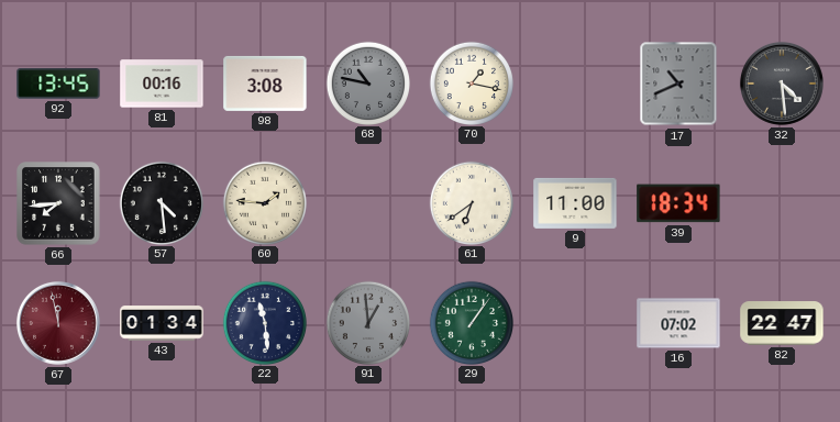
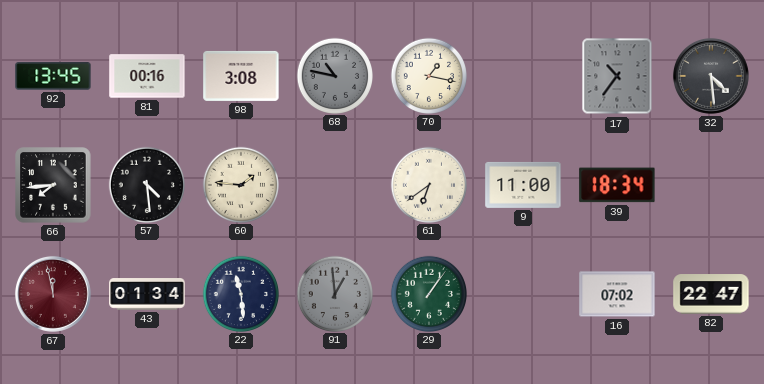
17: 10:41 -> 10:36
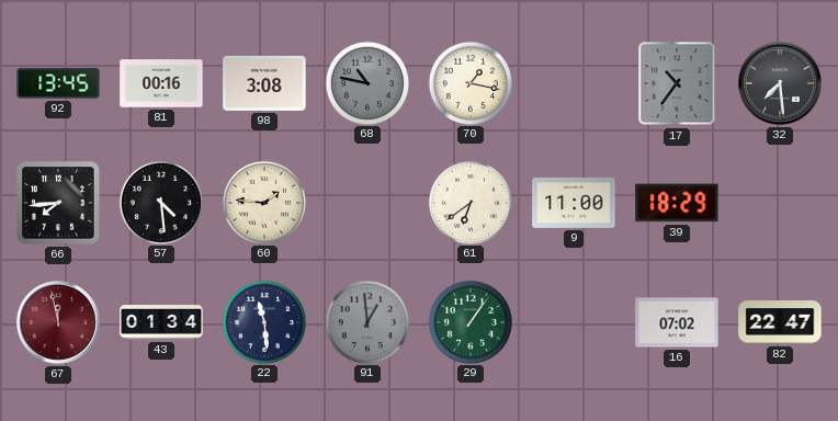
32: 4:29 -> 7:29
39: 18:34 -> 18:29
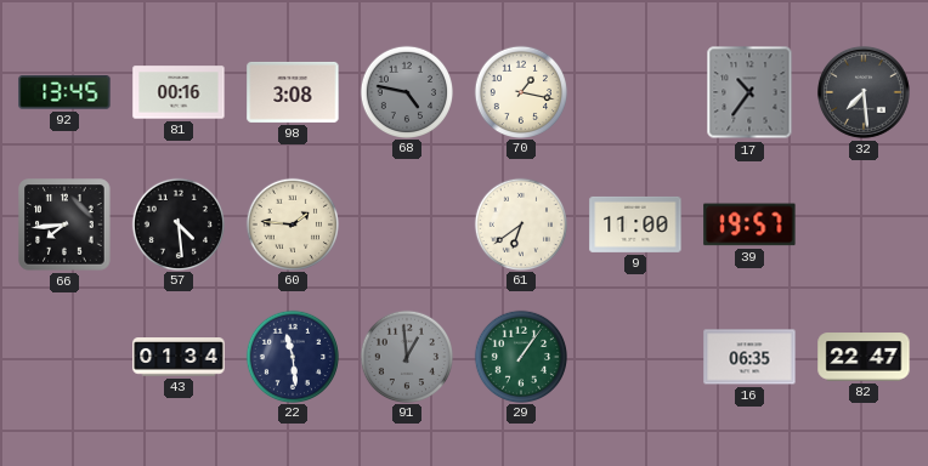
68: 10:47 -> 4:47
39: 18:29 -> 19:57
67: 11:58 -> none
16: 07:02 -> 06:35
